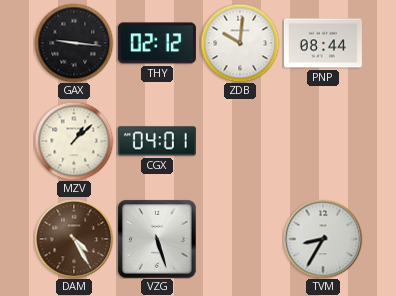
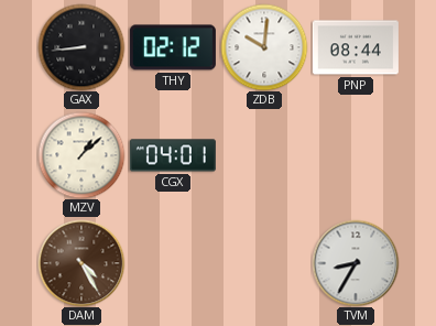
GAX: 9:16 -> 8:44
VZG: 5:27 -> none
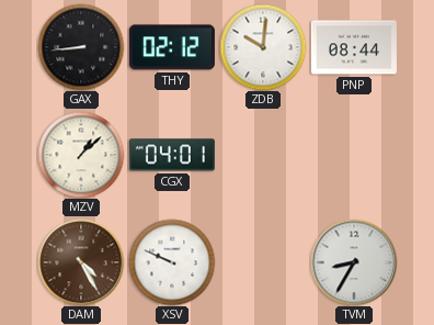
XSV: none -> 9:49
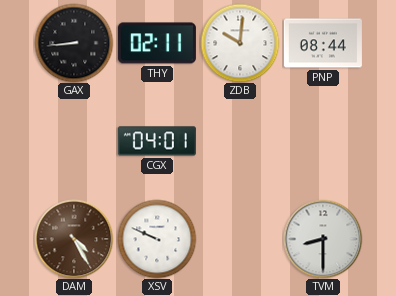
THY: 02:12 -> 02:11
MZV: 1:08 -> none
TVM: 8:35 -> 8:30
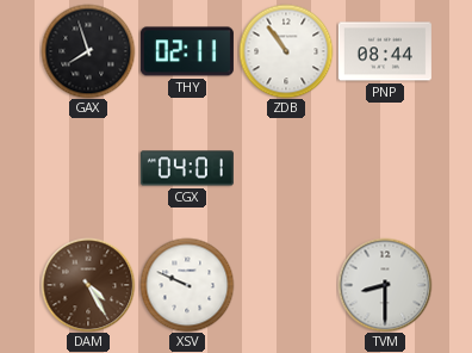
GAX: 8:44 -> 7:57
ZDB: 10:01 -> 10:54
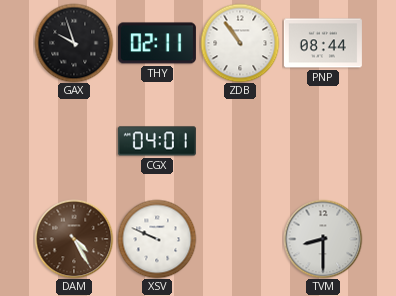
GAX: 7:57 -> 9:57
